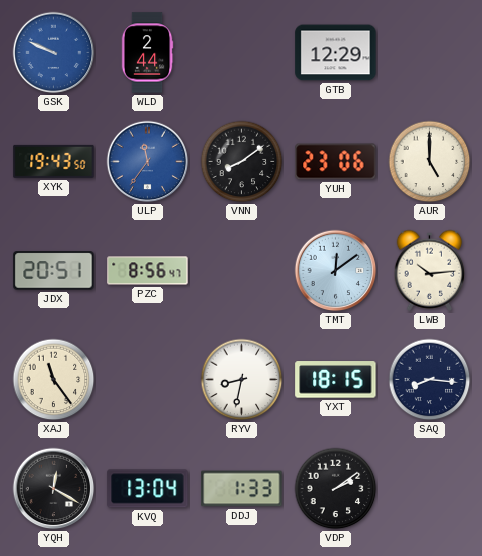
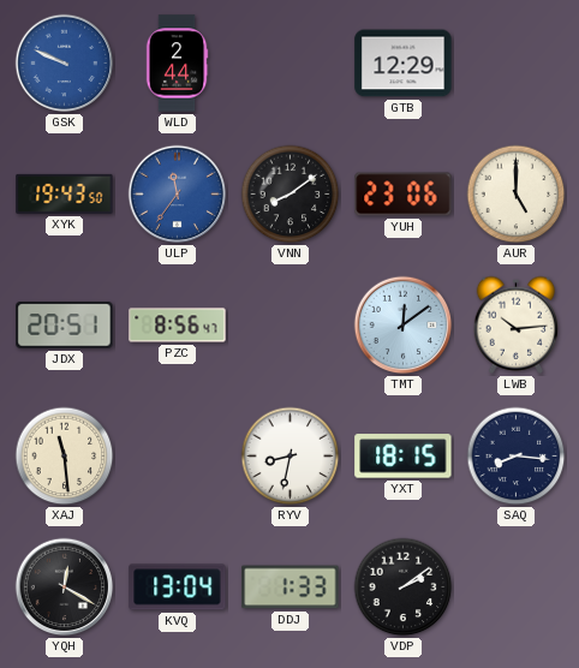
XAJ: 11:24 -> 11:29
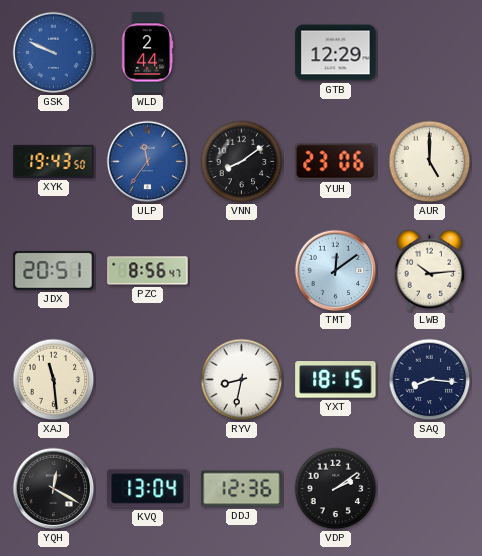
DDJ: 1:33 -> 12:36
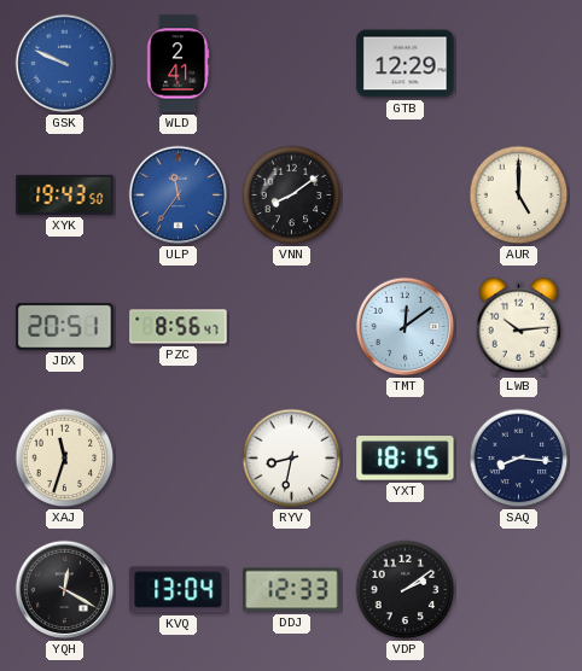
WLD: 2:44 -> 2:41
YUH: 23:06 -> none
XAJ: 11:29 -> 11:33
DDJ: 12:36 -> 12:33
